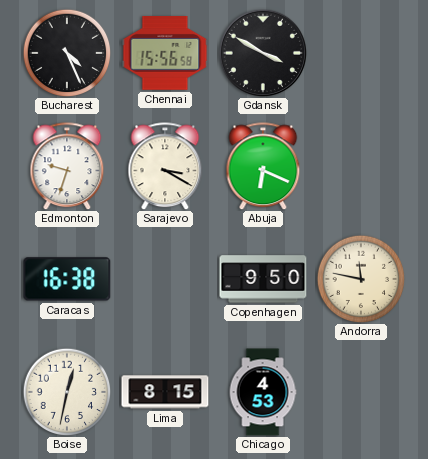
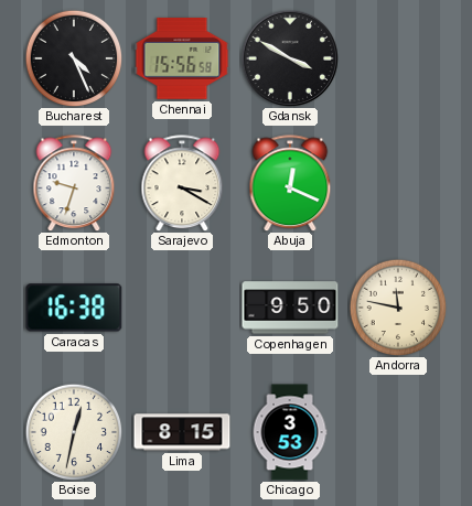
Abuja: 6:19 -> 12:19
Chicago: 4:53 -> 3:53
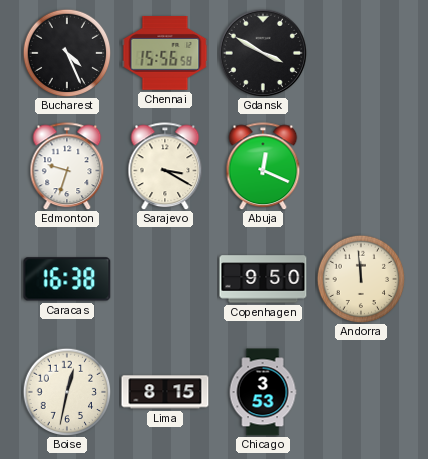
Andorra: 11:47 -> 11:59
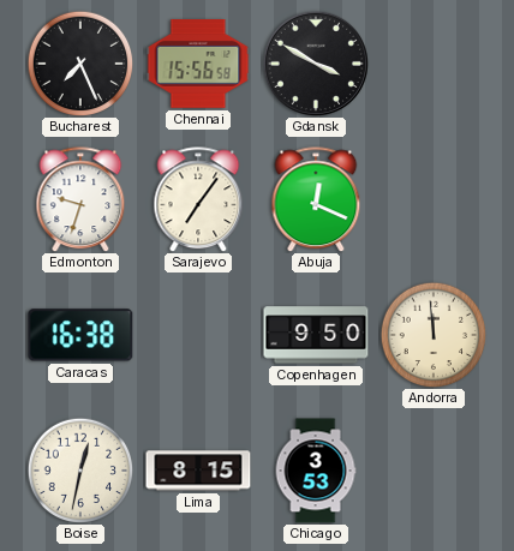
Bucharest: 4:26 -> 7:26
Sarajevo: 3:20 -> 7:06
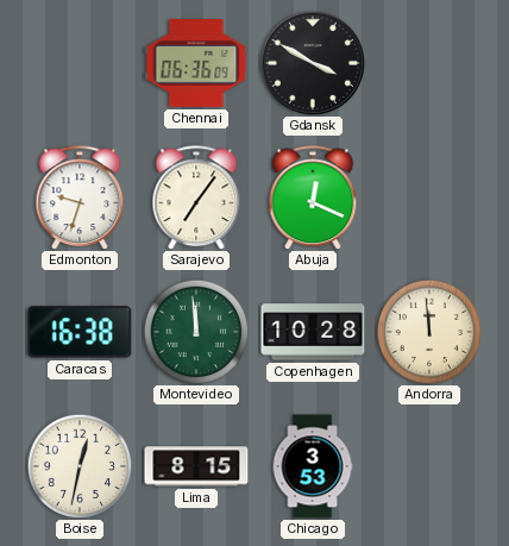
Bucharest: 7:26 -> none
Chennai: 15:56 -> 06:36
Montevideo: none -> 11:59
Copenhagen: 9:50 -> 10:28
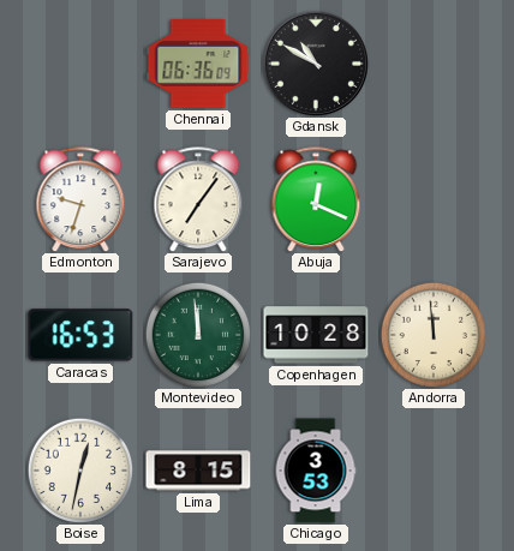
Gdansk: 3:50 -> 10:50
Caracas: 16:38 -> 16:53
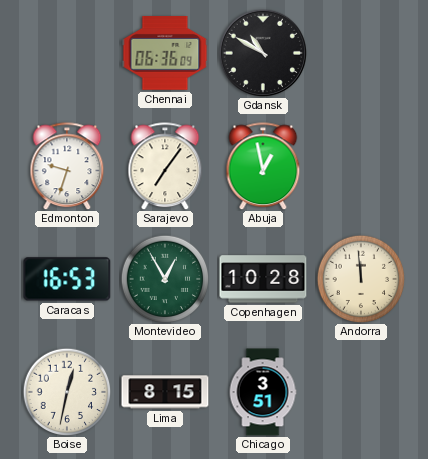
Abuja: 12:19 -> 12:58
Montevideo: 11:59 -> 12:55
Chicago: 3:53 -> 3:51
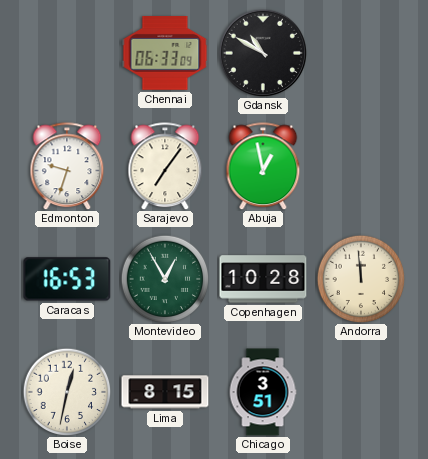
Chennai: 06:36 -> 06:33
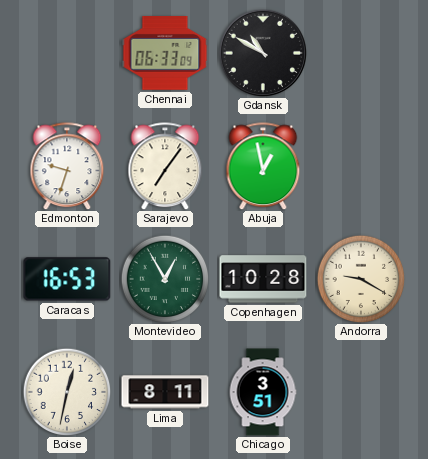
Andorra: 11:59 -> 9:20
Lima: 8:15 -> 8:11
